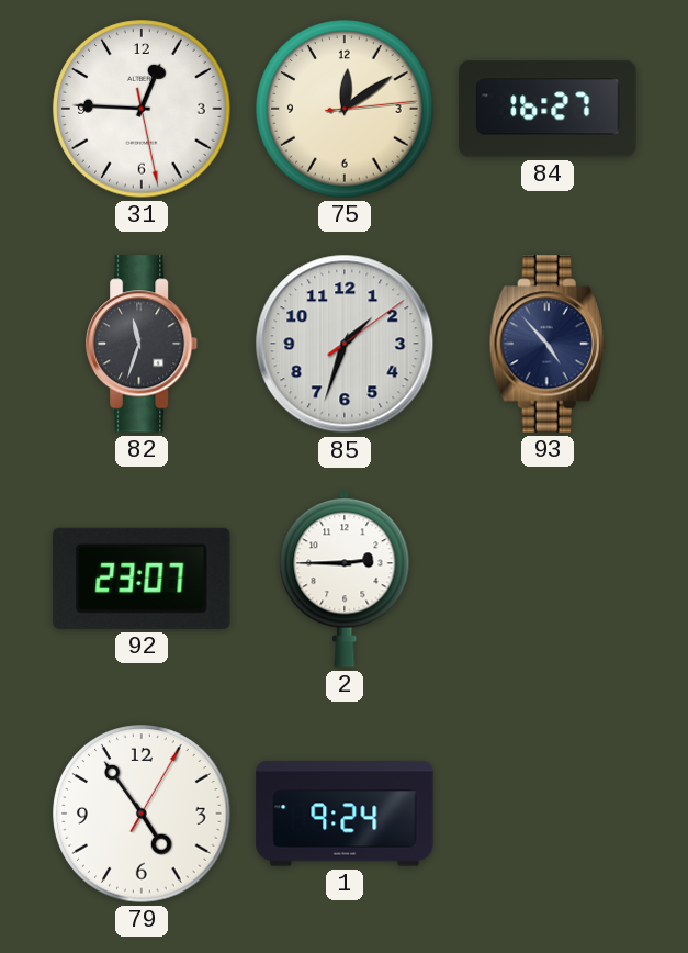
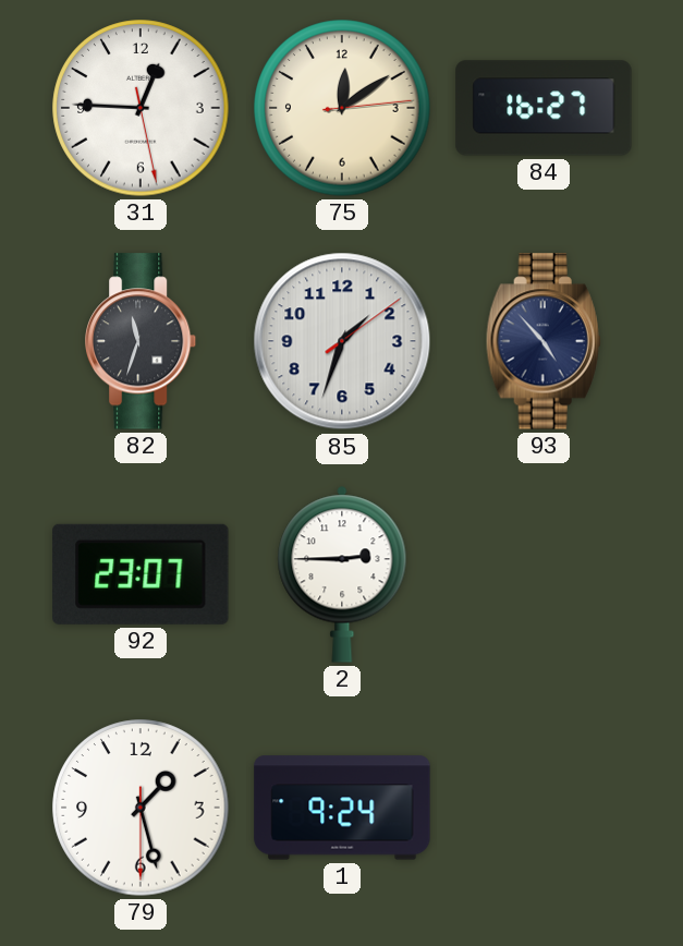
79: 4:54 -> 1:27
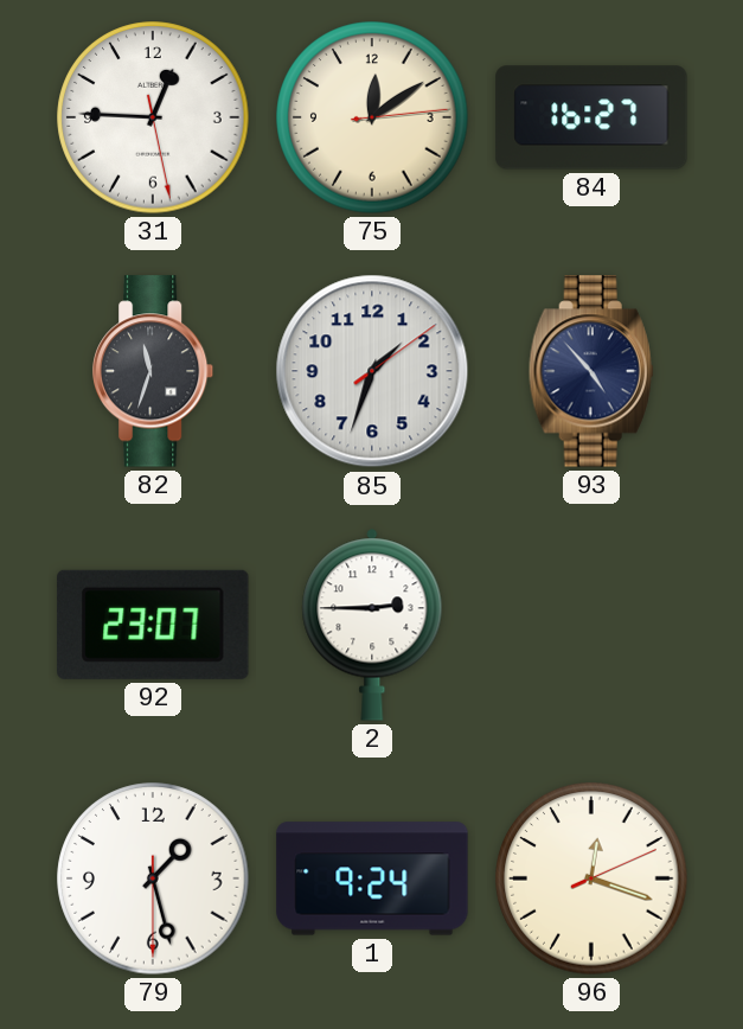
96: none -> 12:18
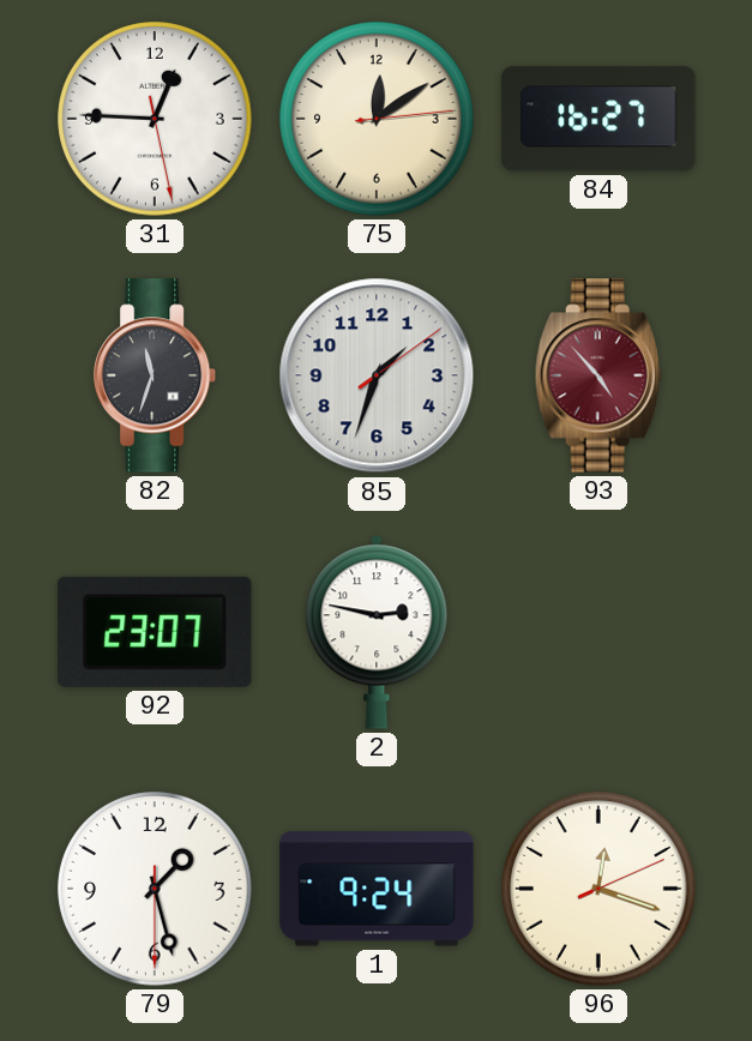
93 dial: navy -> burgundy
2: 2:45 -> 2:47
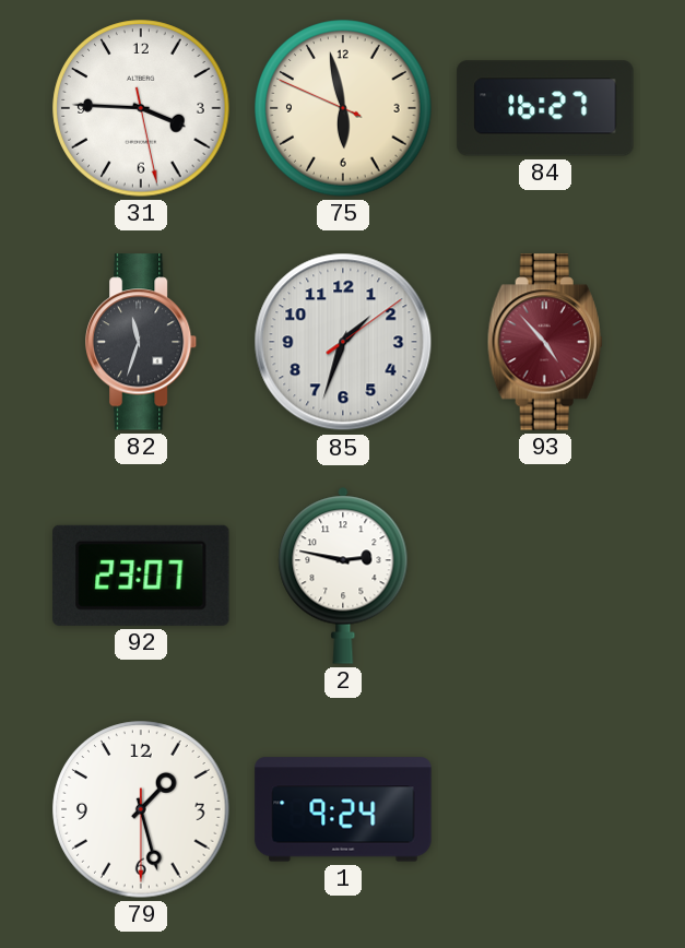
31: 12:45 -> 3:45
75: 12:09 -> 5:57
96: 12:18 -> none
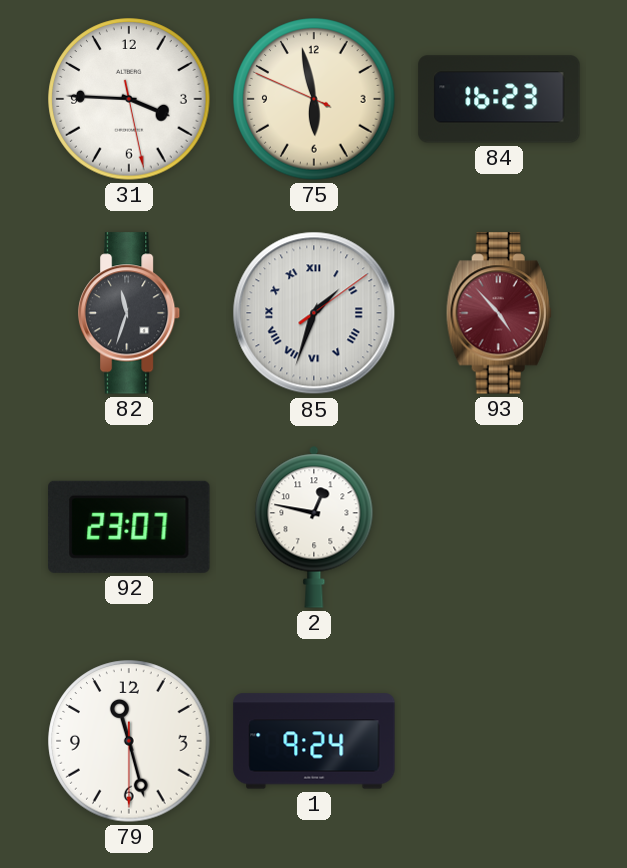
84: 16:27 -> 16:23
85 numerals: Arabic -> Roman
2: 2:47 -> 12:47
79: 1:27 -> 11:27
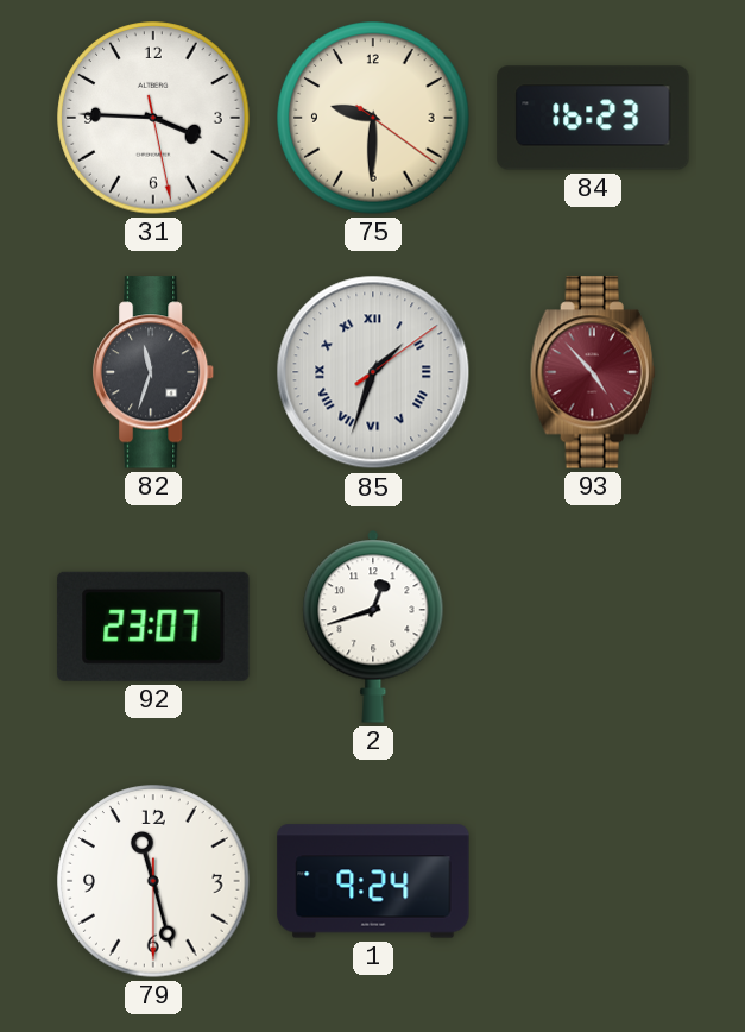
75: 5:57 -> 9:30
2: 12:47 -> 12:42
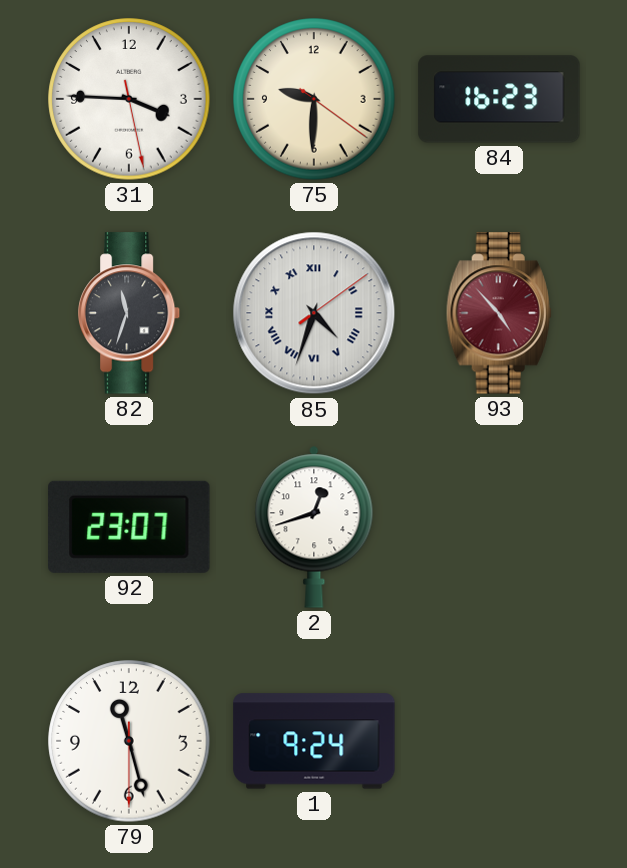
85: 1:33 -> 4:33
